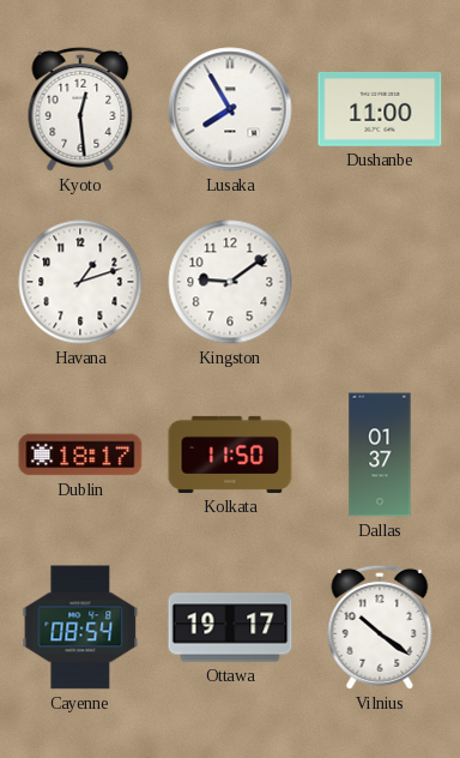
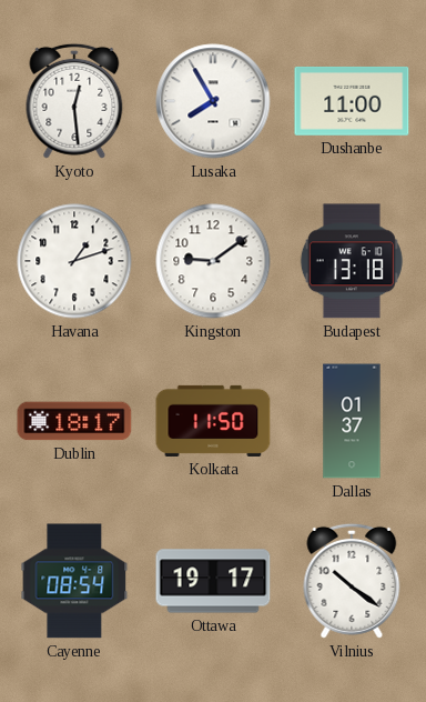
Budapest: none -> 13:18
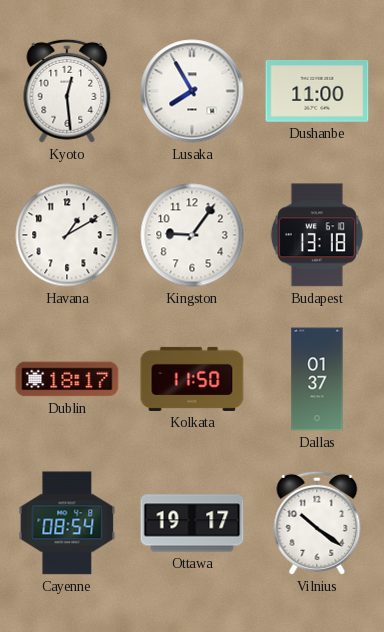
Havana: 1:12 -> 1:10
Kingston: 9:09 -> 9:06
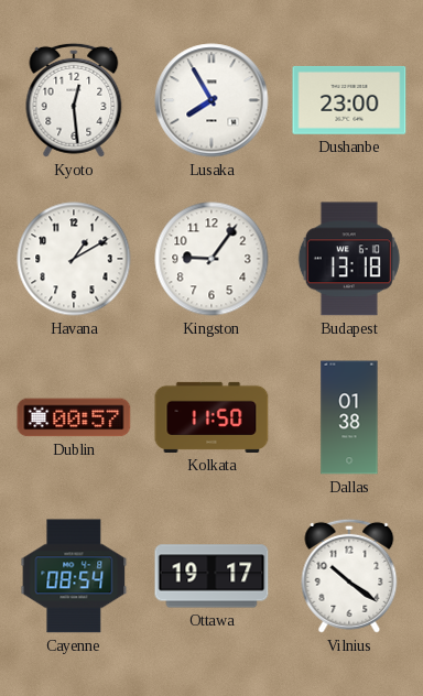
Dushanbe: 11:00 -> 23:00
Dublin: 18:17 -> 00:57
Dallas: 01:37 -> 01:38
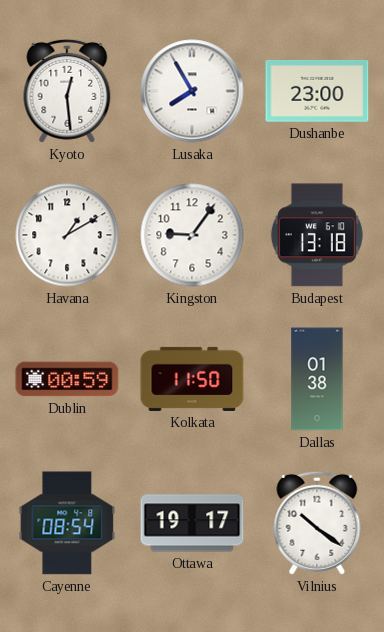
Dublin: 00:57 -> 00:59
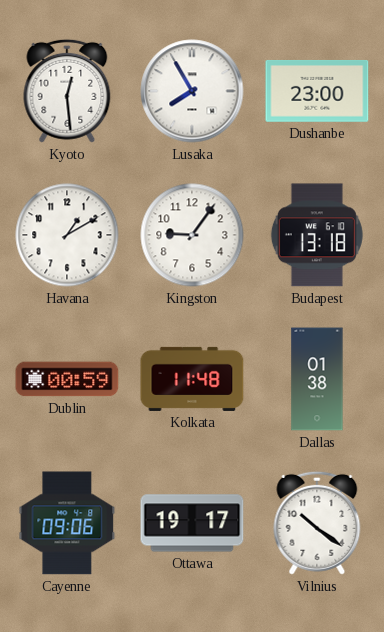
Kolkata: 11:50 -> 11:48
Cayenne: 08:54 -> 09:06
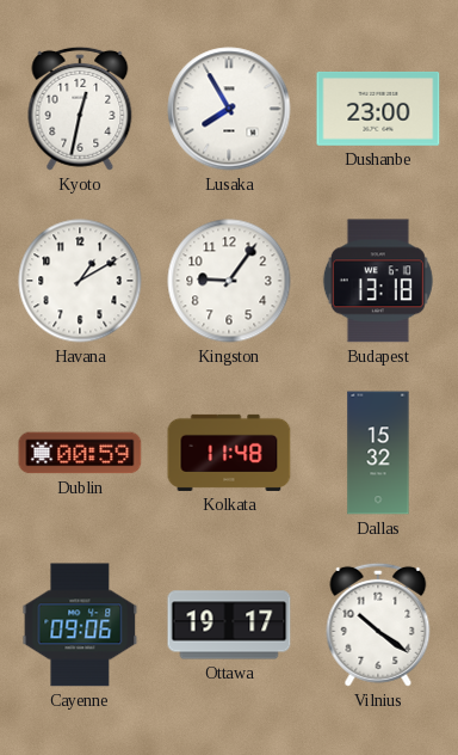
Kyoto: 12:29 -> 12:32
Dallas: 01:38 -> 15:32
